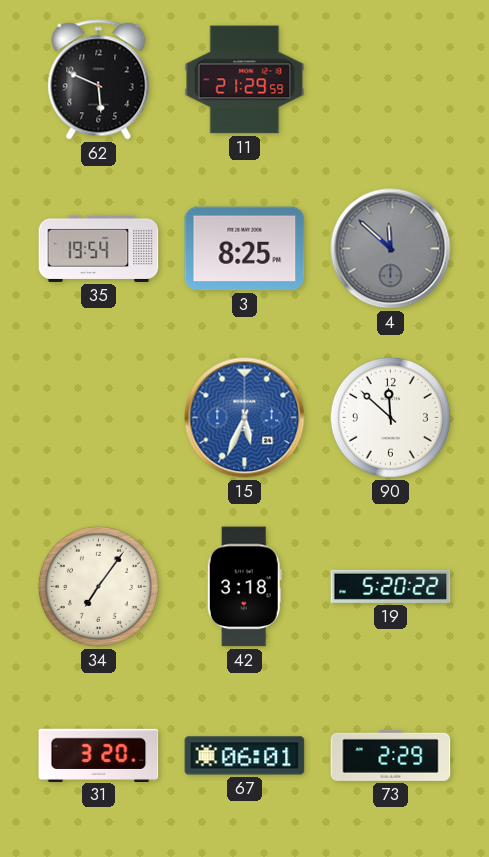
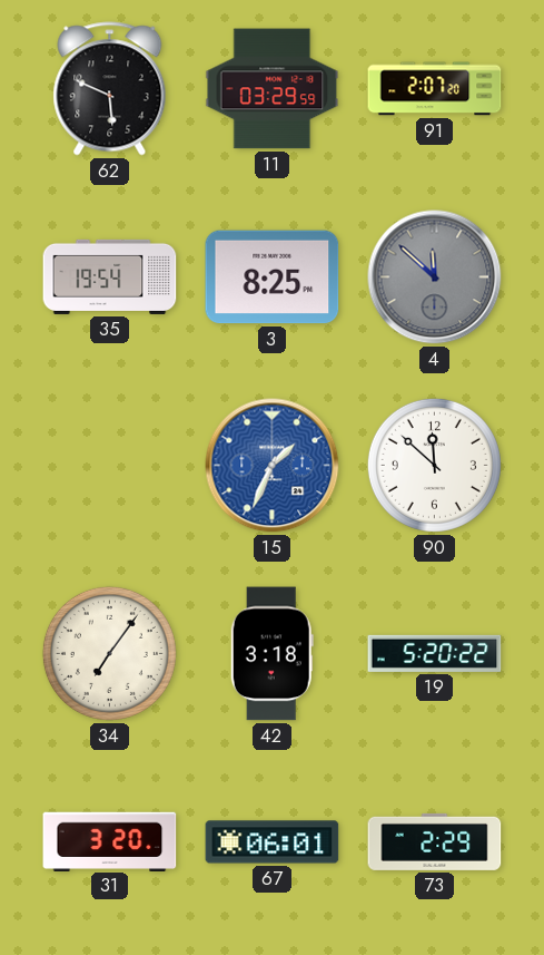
11: 21:29 -> 03:29
91: none -> 2:07
15: 5:34 -> 1:34
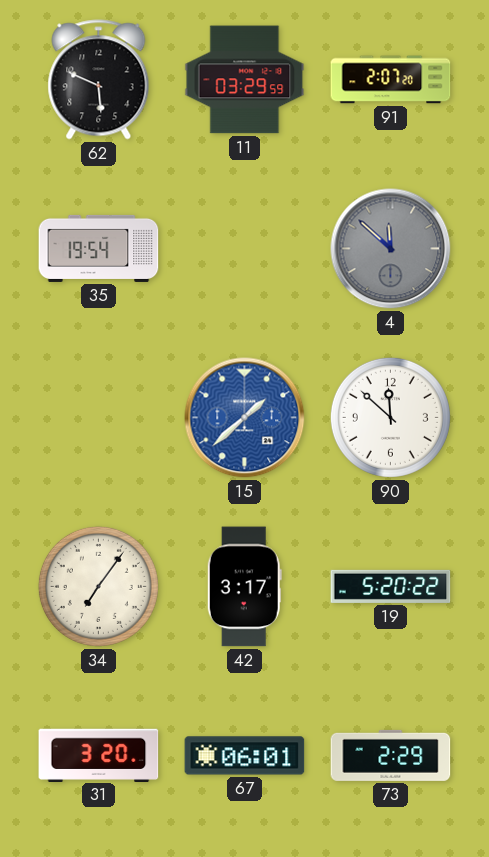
3: 8:25 -> none
15: 1:34 -> 1:38
42: 3:18 -> 3:17
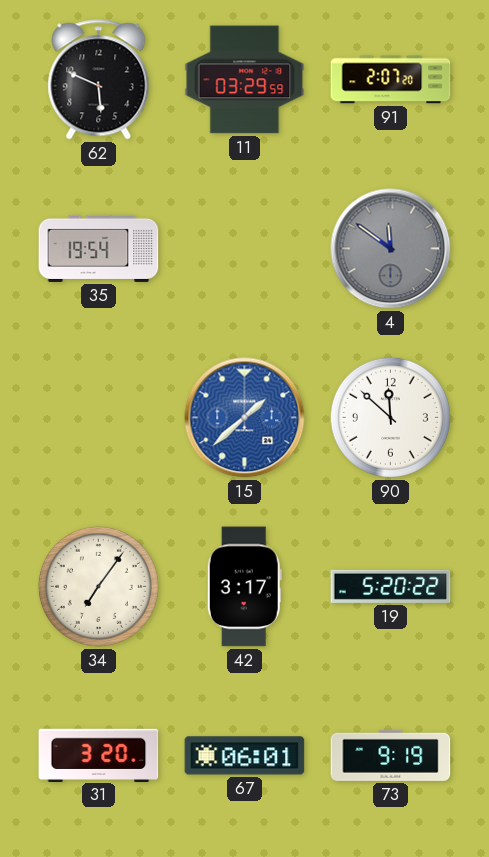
4: 11:52 -> 11:51
73: 2:29 -> 9:19
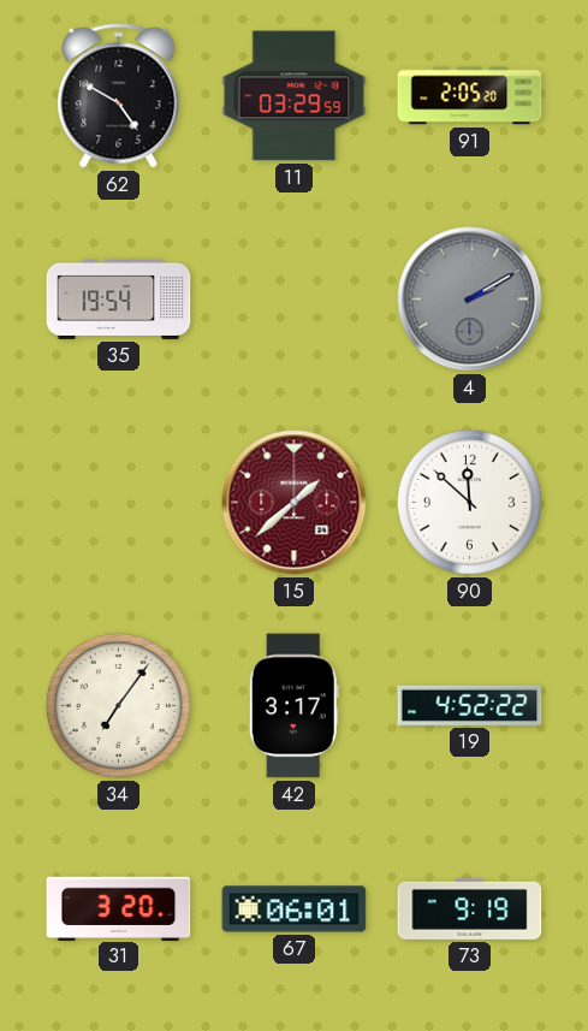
62: 5:49 -> 4:50
91: 2:07 -> 2:05
4: 11:51 -> 2:10
15 dial: blue -> burgundy
19: 5:20 -> 4:52
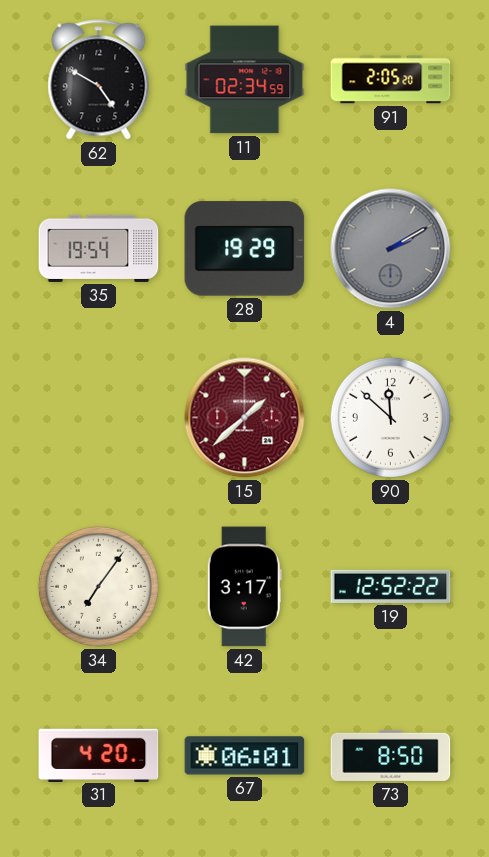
11: 03:29 -> 02:34
28: none -> 19:29
19: 4:52 -> 12:52
31: 3:20 -> 4:20
73: 9:19 -> 8:50
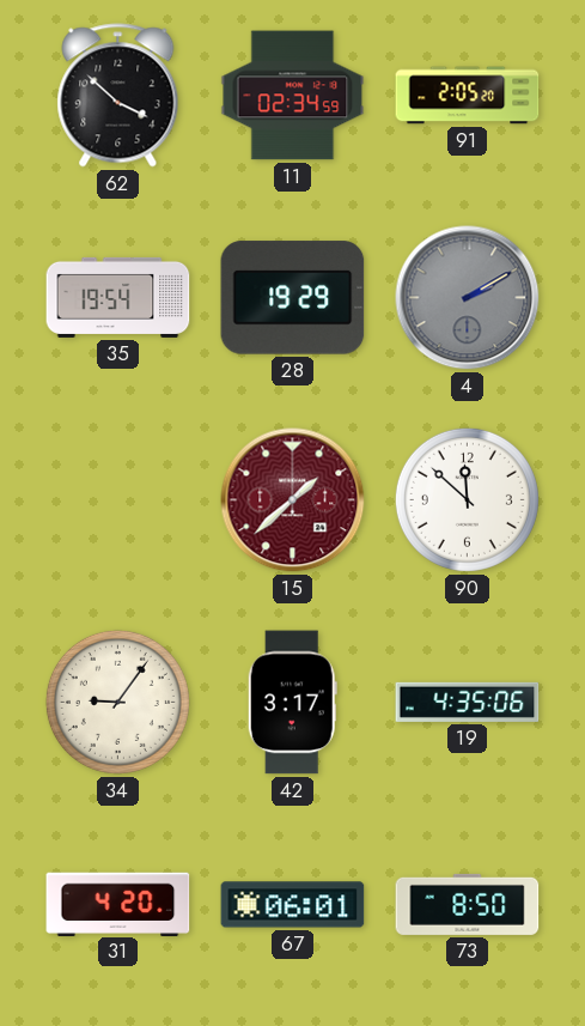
62: 4:50 -> 3:52
34: 7:06 -> 9:06
19: 12:52 -> 4:35
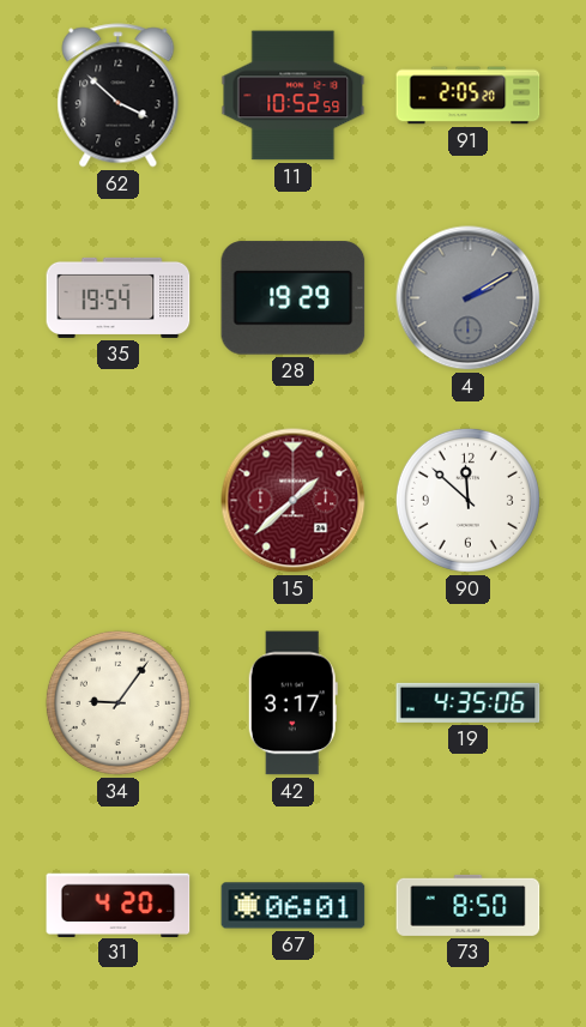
11: 02:34 -> 10:52
